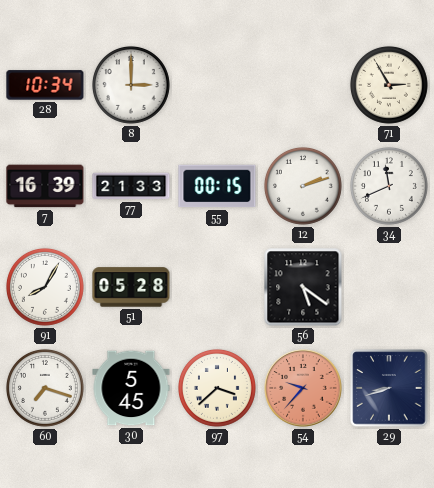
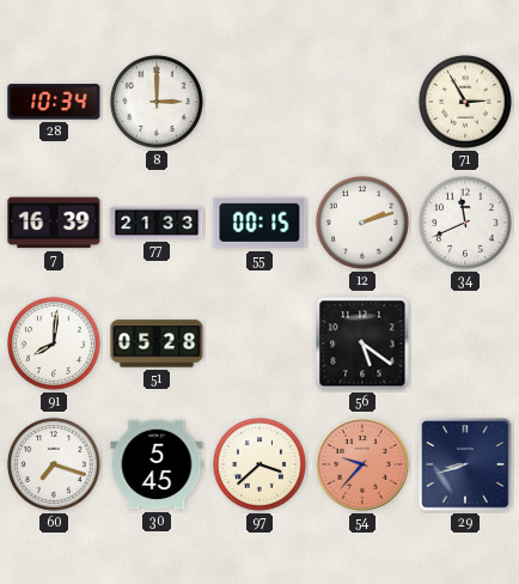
91: 8:05 -> 8:01
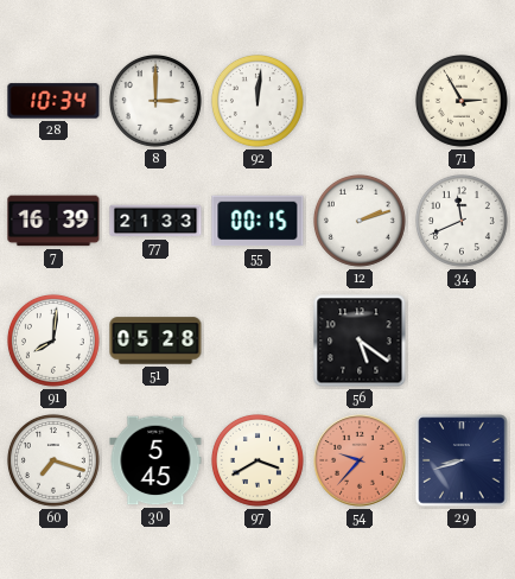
92: none -> 12:01
97: 3:38 -> 3:40
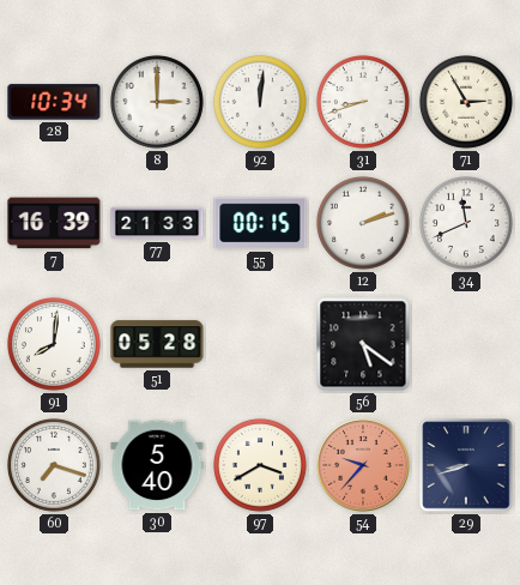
31: none -> 8:42
30: 5:45 -> 5:40
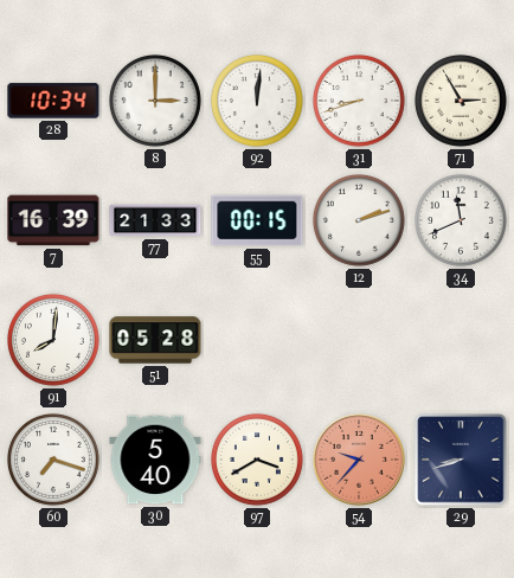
56: 5:21 -> none
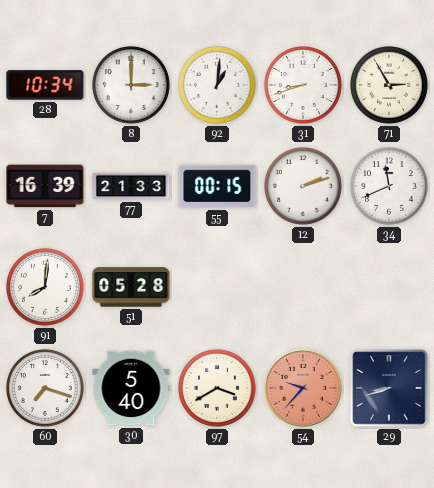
92: 12:01 -> 1:01
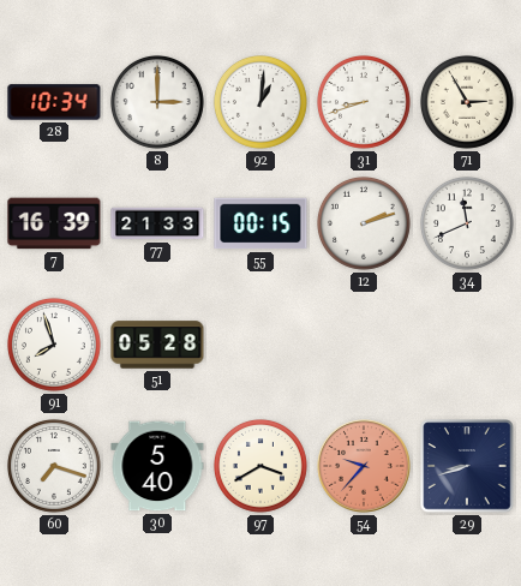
91: 8:01 -> 7:57
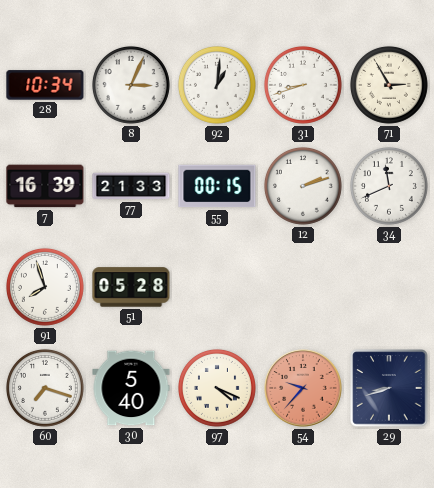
8: 3:00 -> 3:04
97: 3:40 -> 4:19
